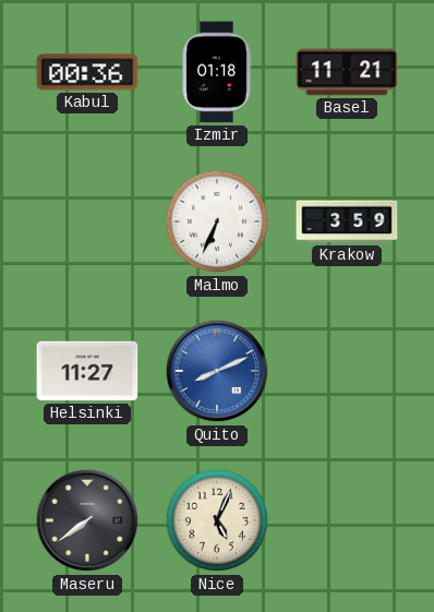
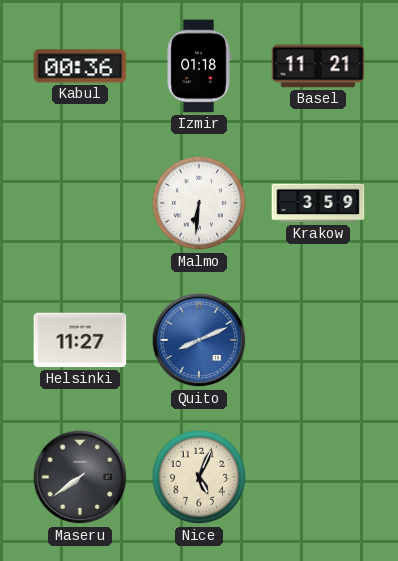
Malmo: 6:34 -> 6:31
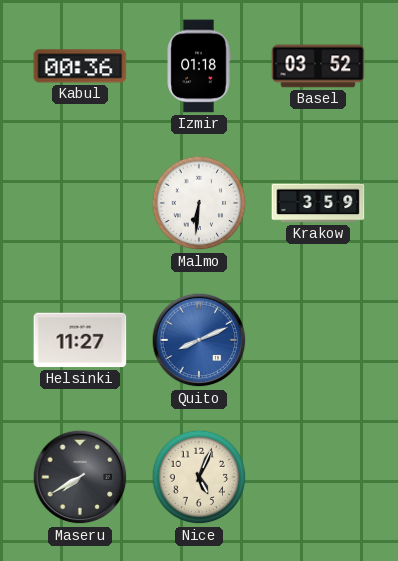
Basel: 11:21 -> 03:52
Maseru: 7:39 -> 7:40
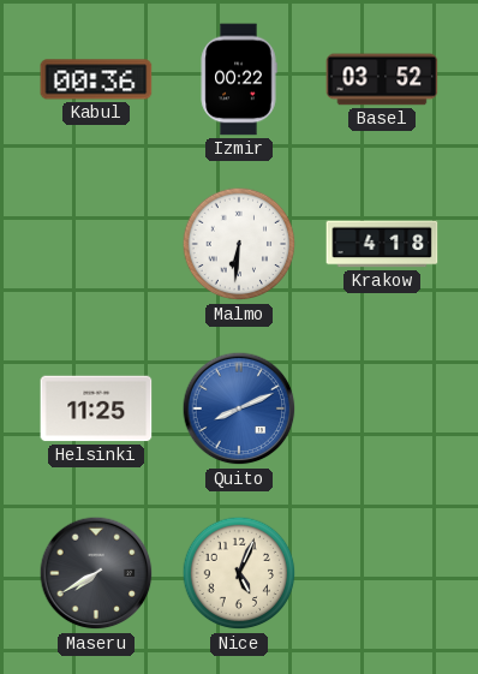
Izmir: 01:18 -> 00:22
Krakow: 3:59 -> 4:18
Helsinki: 11:27 -> 11:25
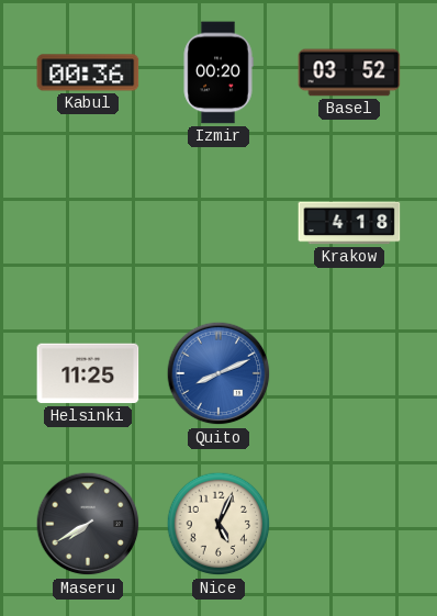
Izmir: 00:22 -> 00:20
Malmo: 6:31 -> none
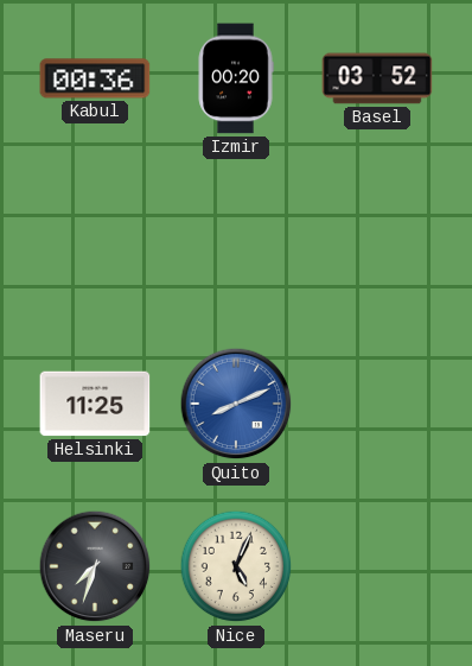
Krakow: 4:18 -> none
Maseru: 7:40 -> 7:33
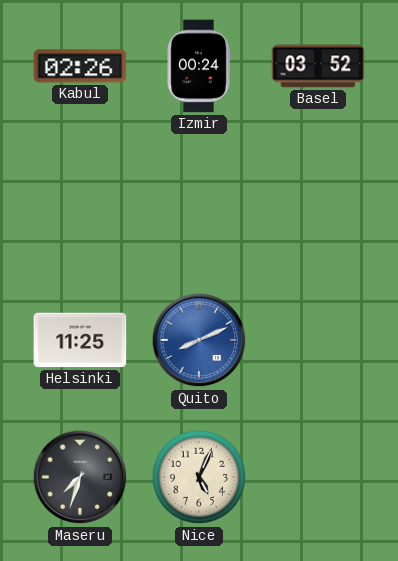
Kabul: 00:36 -> 02:26
Izmir: 00:20 -> 00:24
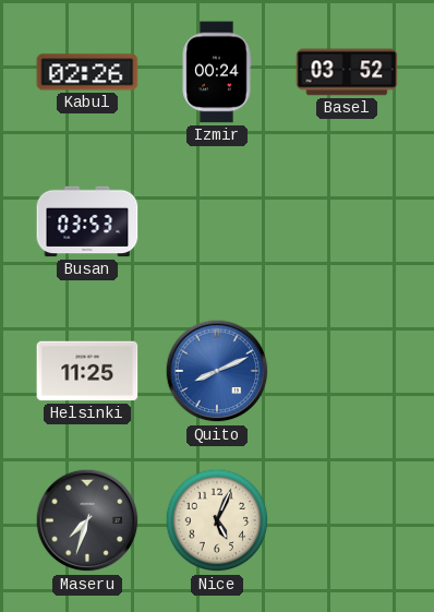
Busan: none -> 03:53
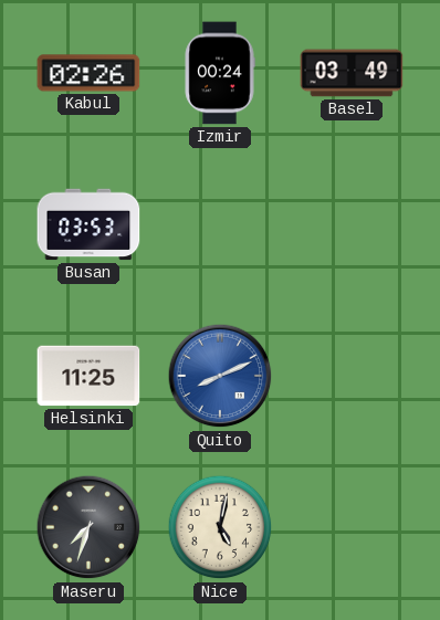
Basel: 03:52 -> 03:49
Nice: 5:04 -> 5:02
